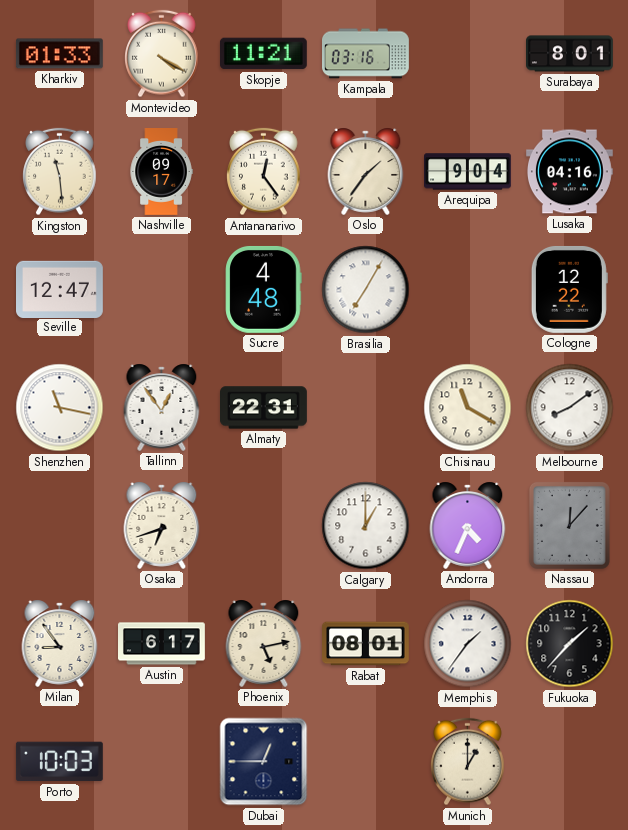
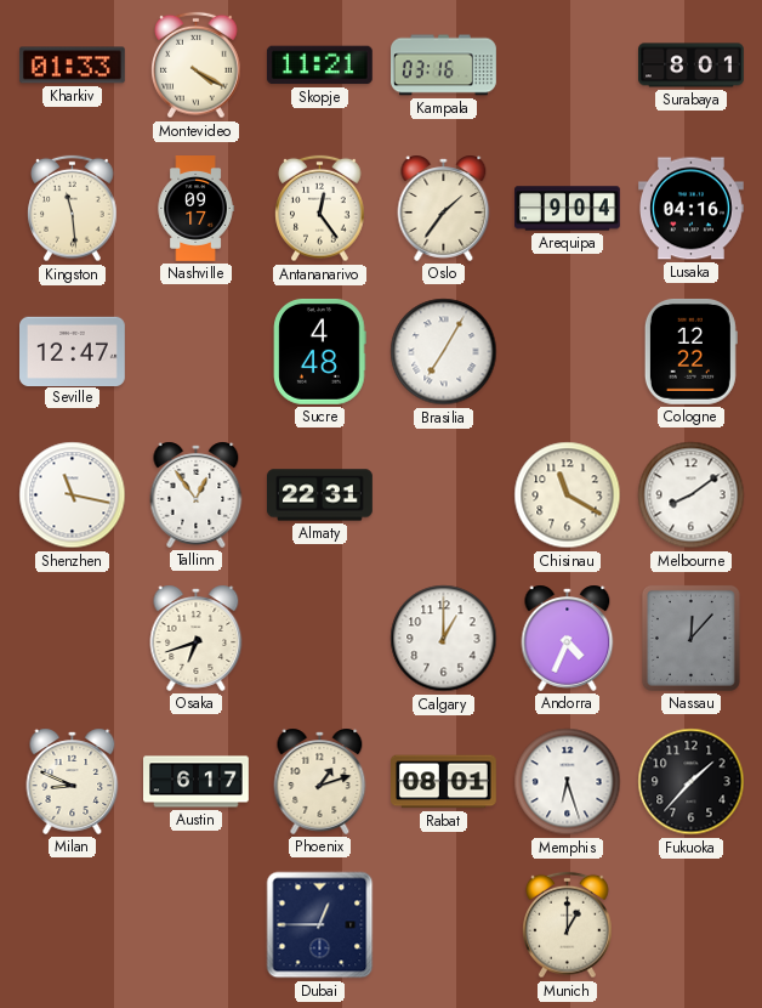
Milan: 8:54 -> 8:49
Phoenix: 5:13 -> 1:12
Memphis: 1:36 -> 6:27
Porto: 10:03 -> none
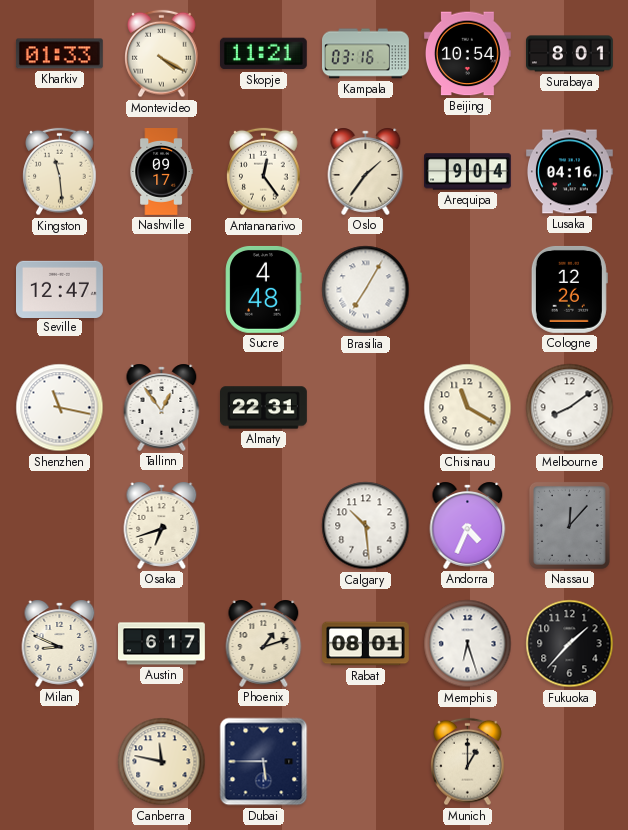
Beijing: none -> 10:54
Cologne: 12:22 -> 12:26
Calgary: 1:00 -> 10:29
Canberra: none -> 11:47
Dubai: 12:45 -> 5:45
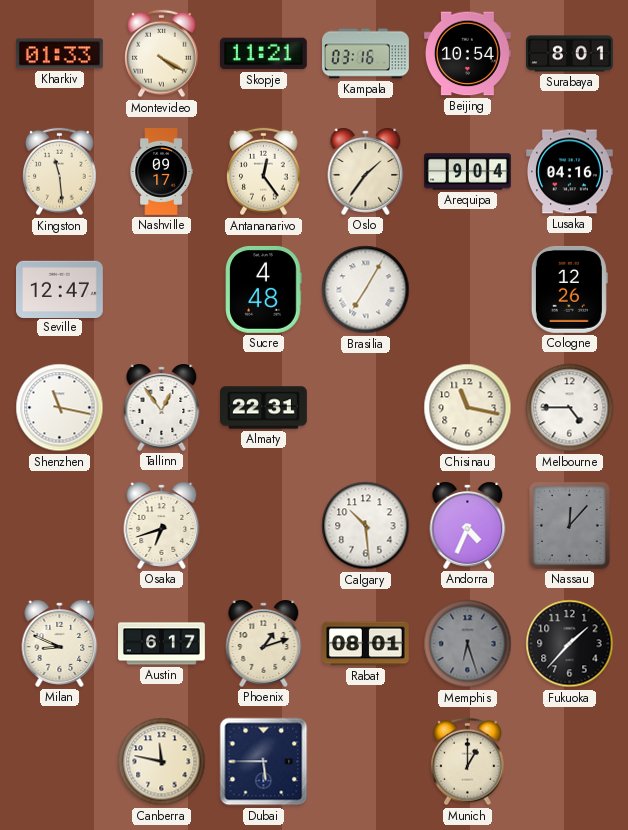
Chisinau: 11:20 -> 11:17
Melbourne: 8:09 -> 4:45
Memphis dial: white -> grey
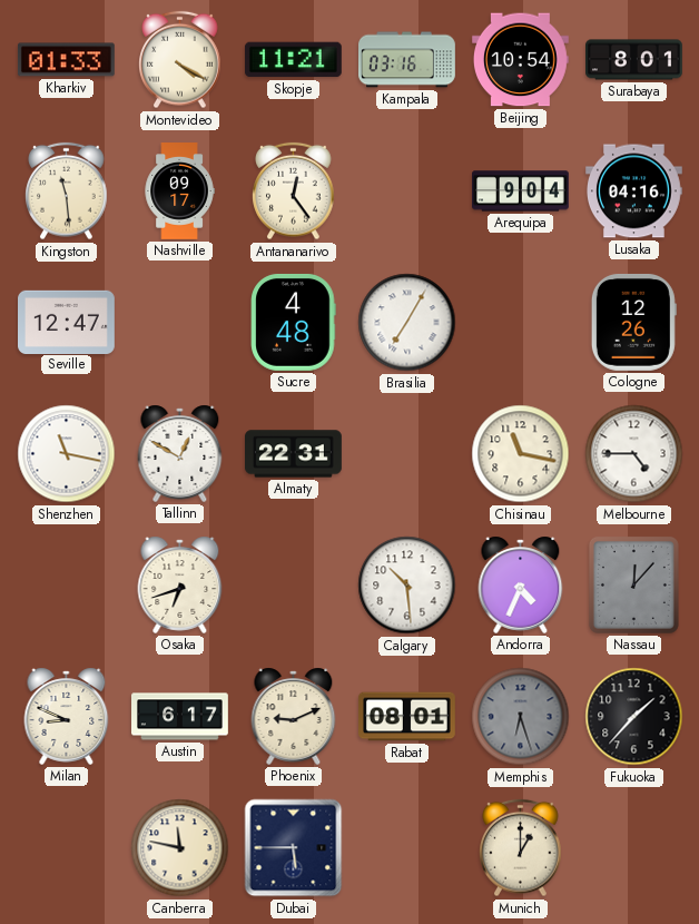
Oslo: 1:36 -> none
Tallinn: 12:54 -> 12:50
Phoenix: 1:12 -> 9:11
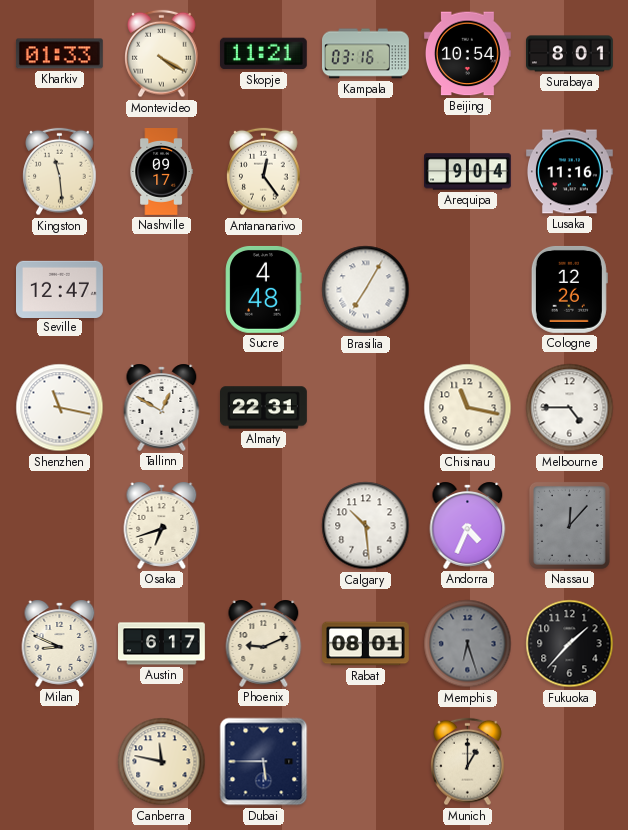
Lusaka: 04:16 -> 11:16
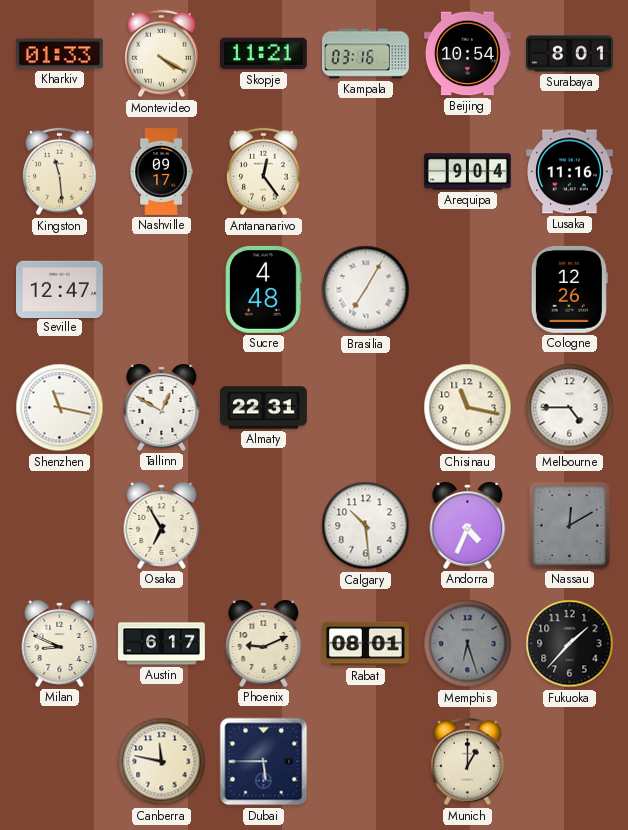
Osaka: 6:42 -> 6:55
Nassau: 12:07 -> 12:10
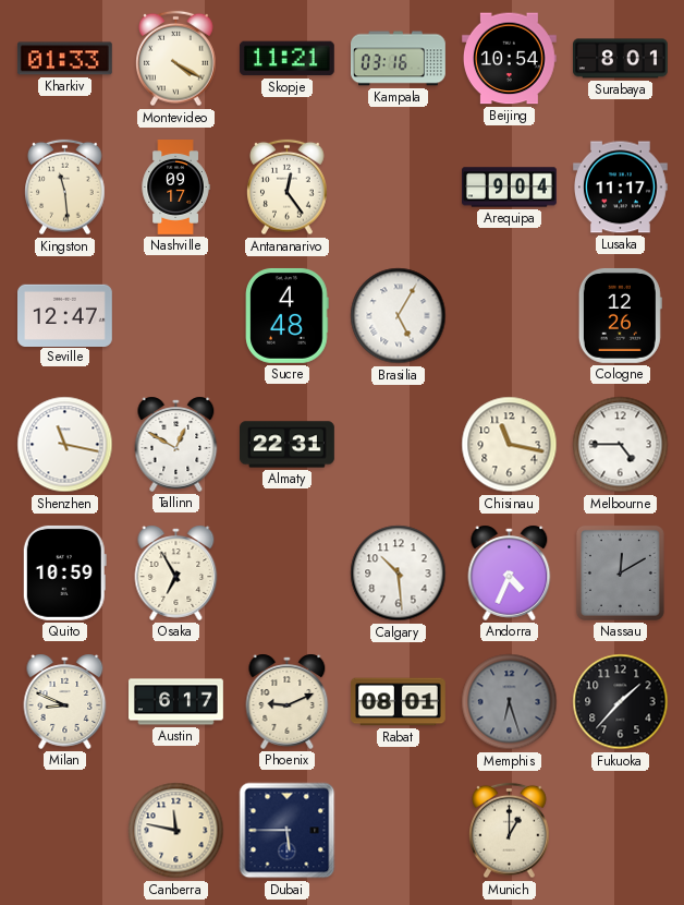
Lusaka: 11:16 -> 11:17
Brasilia: 7:05 -> 5:05
Quito: none -> 10:59
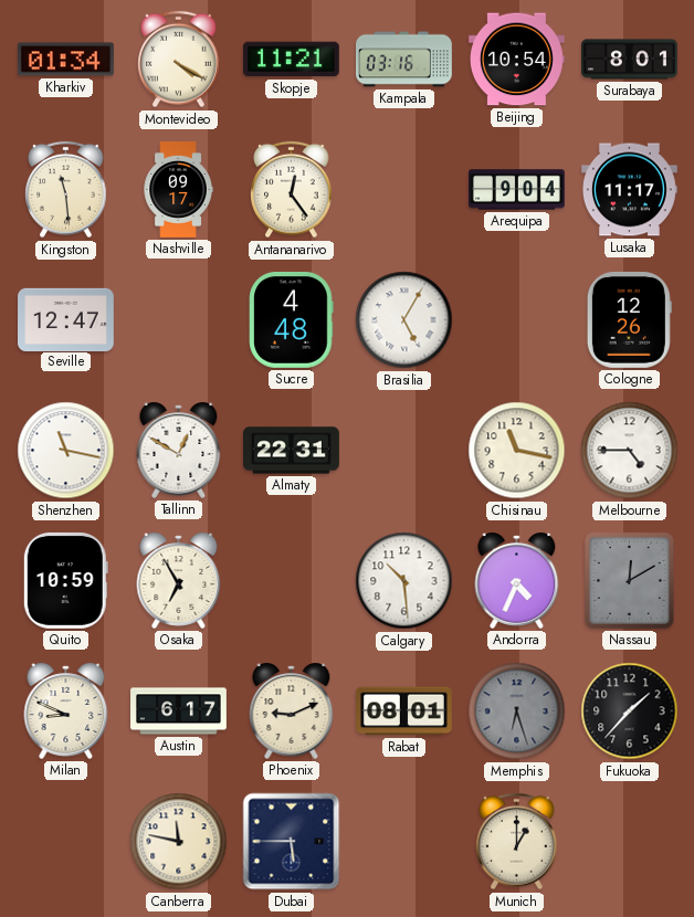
Kharkiv: 01:33 -> 01:34
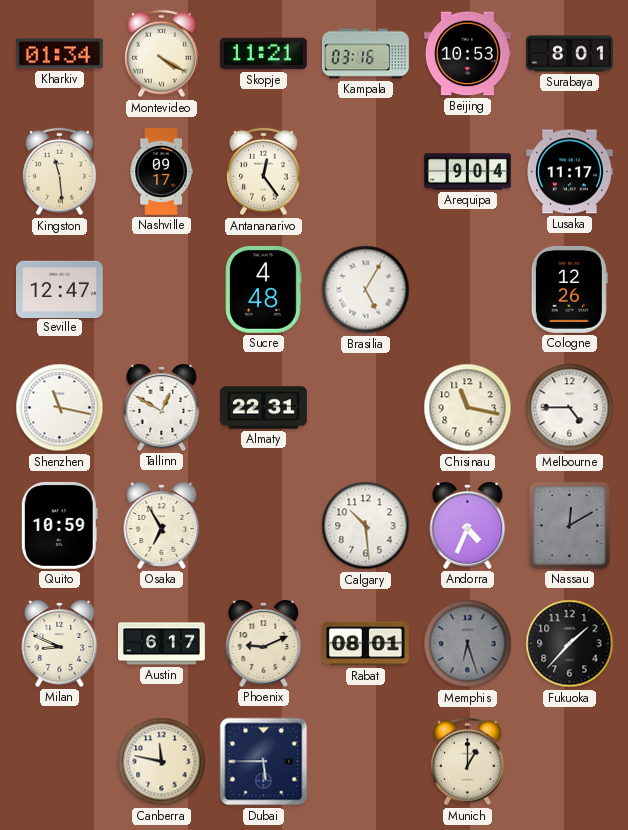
Beijing: 10:54 -> 10:53
